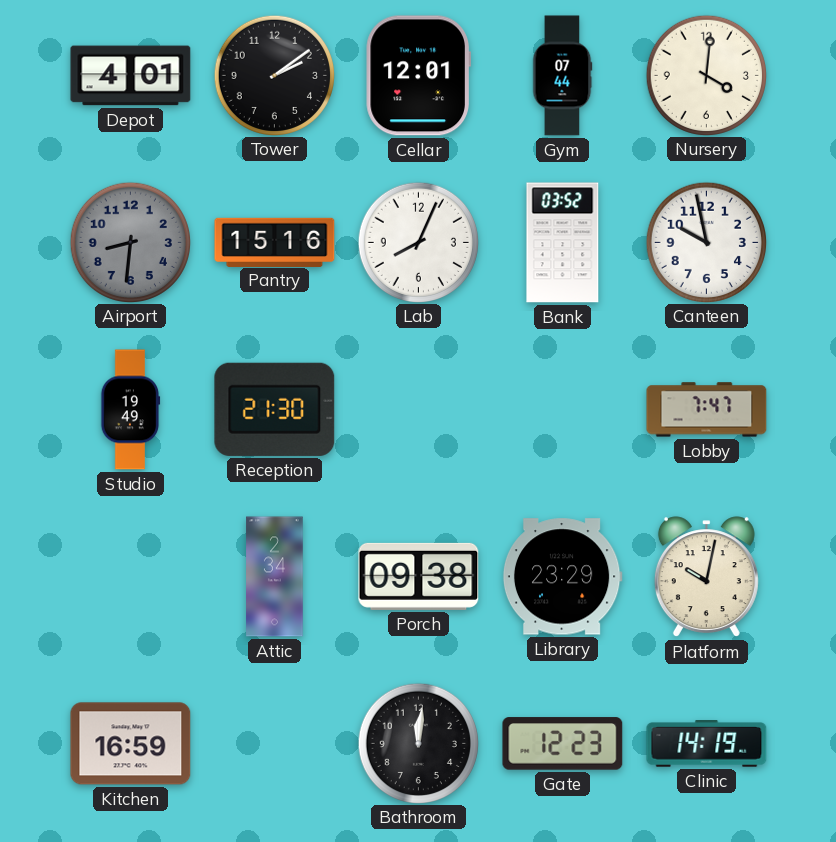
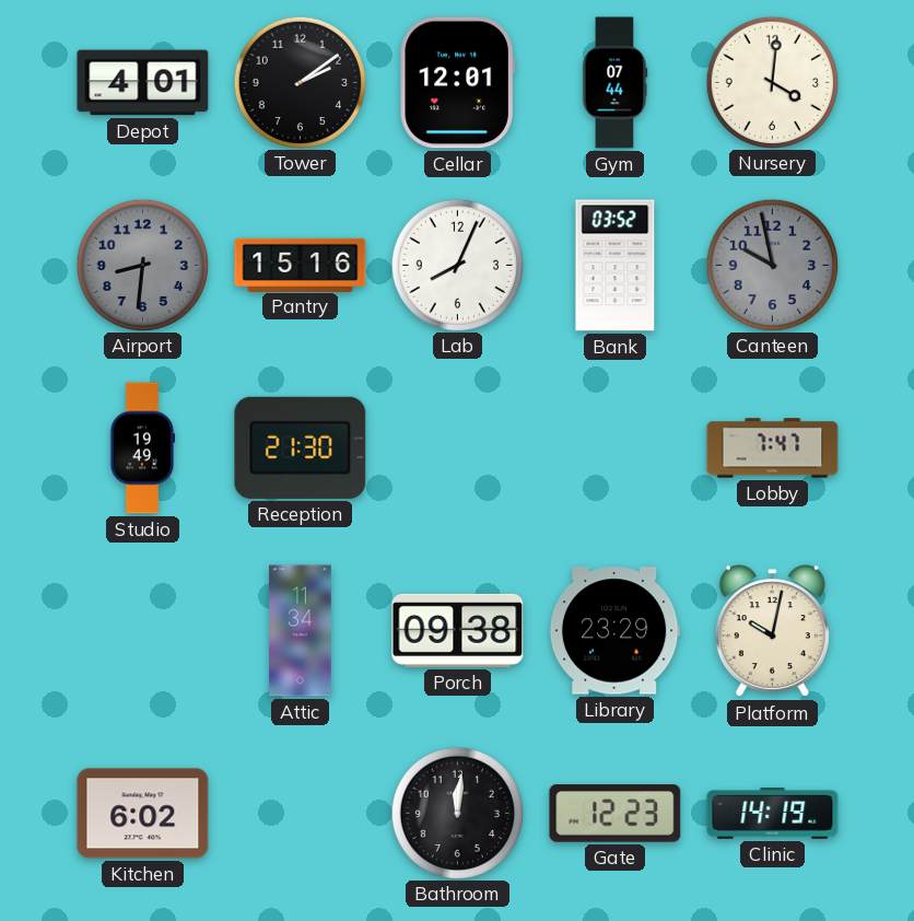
Canteen dial: white -> grey
Attic: 2:34 -> 11:34
Kitchen: 16:59 -> 6:02
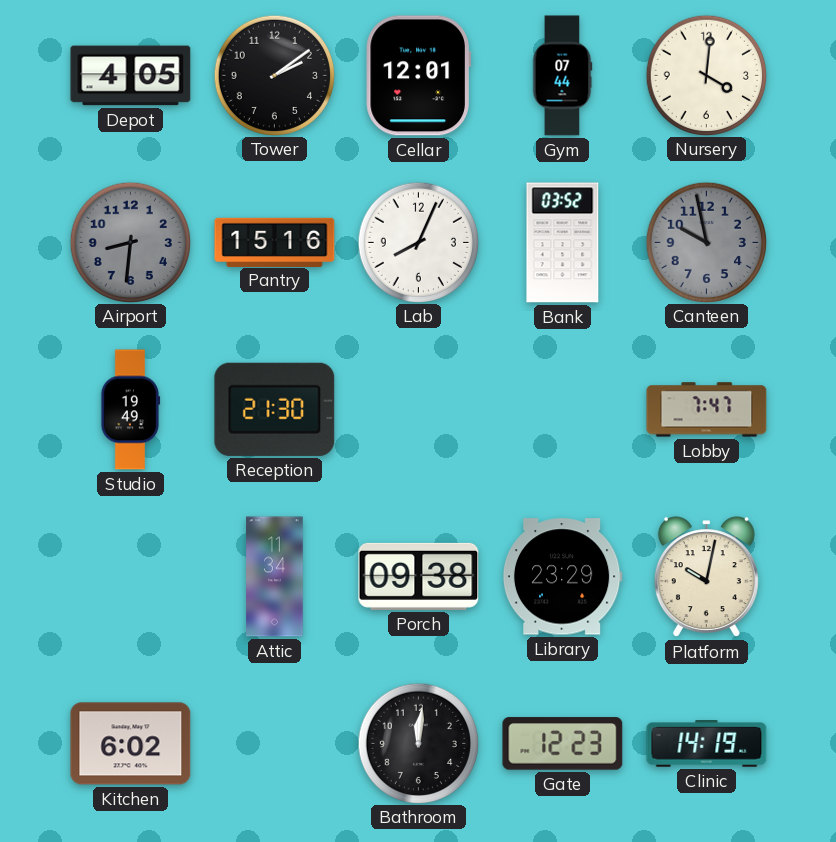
Depot: 4:01 -> 4:05
